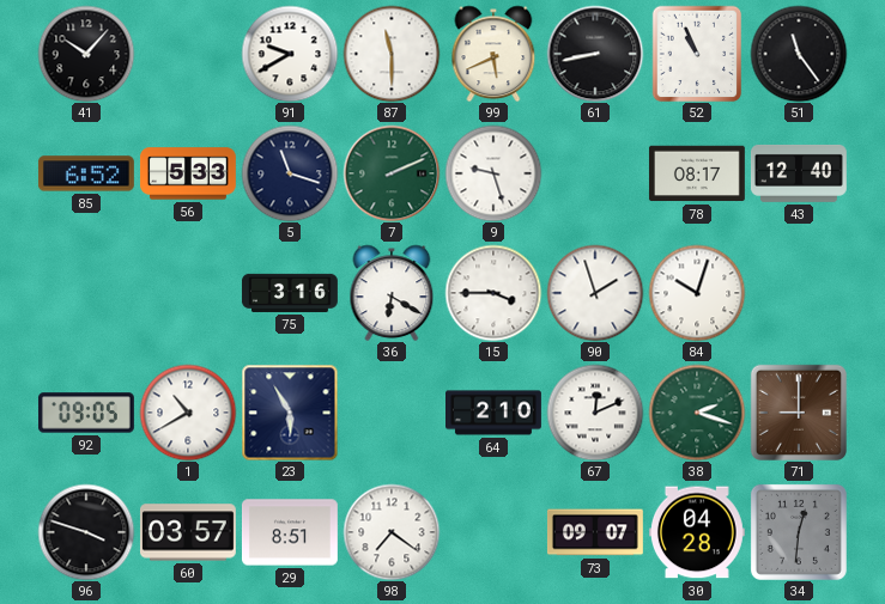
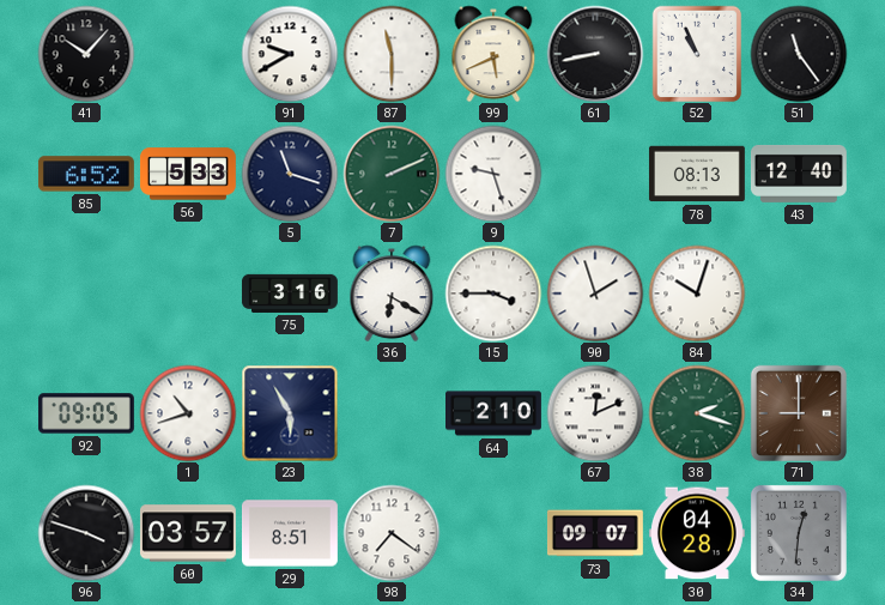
78: 08:17 -> 08:13
1: 10:40 -> 10:42
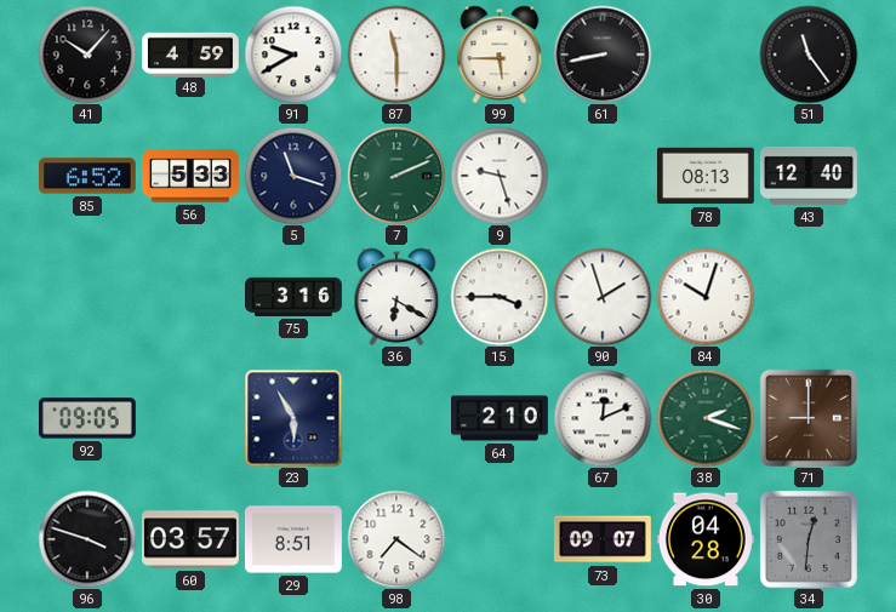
48: none -> 4:59
99: 5:41 -> 5:45
52: 10:56 -> none
1: 10:42 -> none
